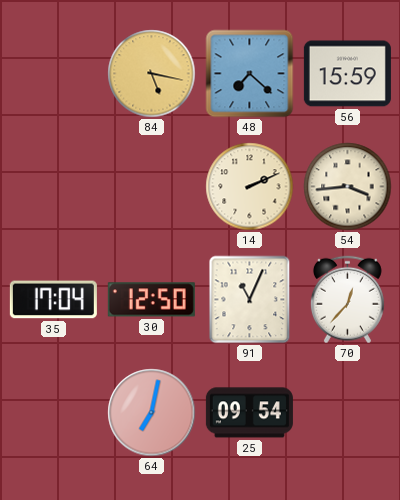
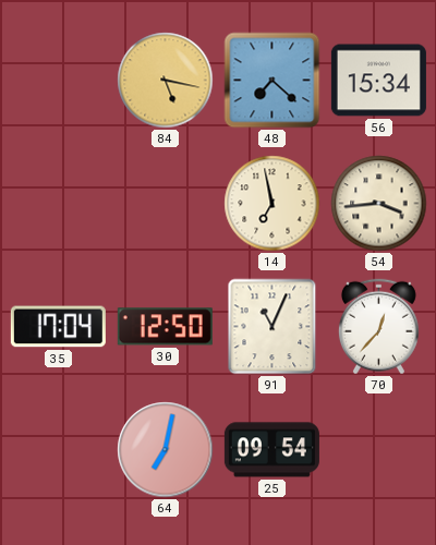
56: 15:59 -> 15:34
14: 2:11 -> 6:58
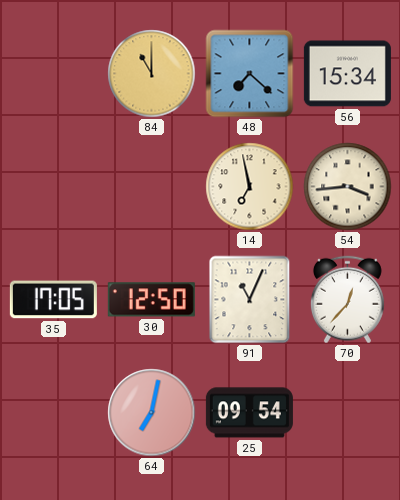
84: 5:17 -> 11:00
35: 17:04 -> 17:05
